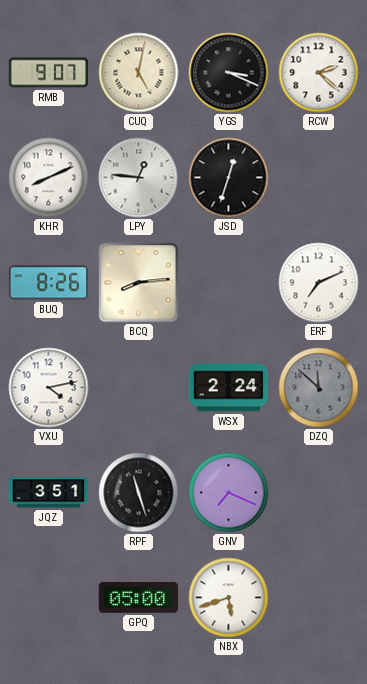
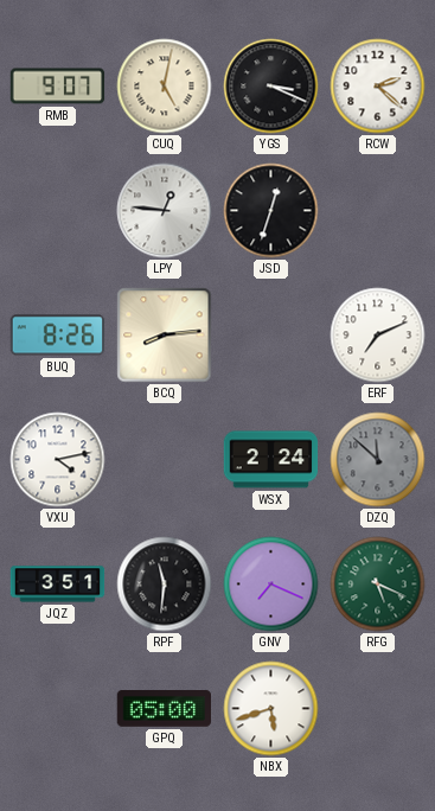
KHR: 8:11 -> none
RPF: 11:27 -> 11:31
RFG: none -> 5:19
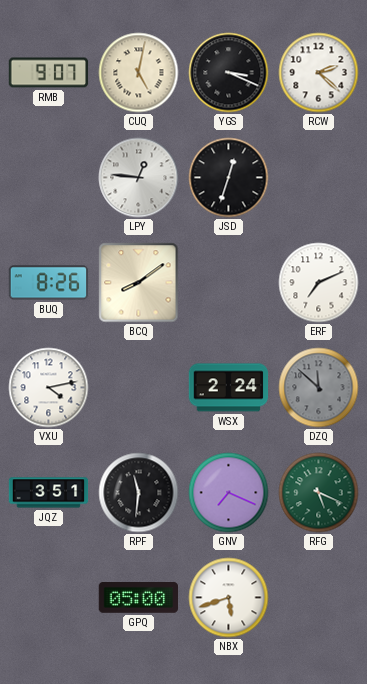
BCQ: 8:14 -> 8:09
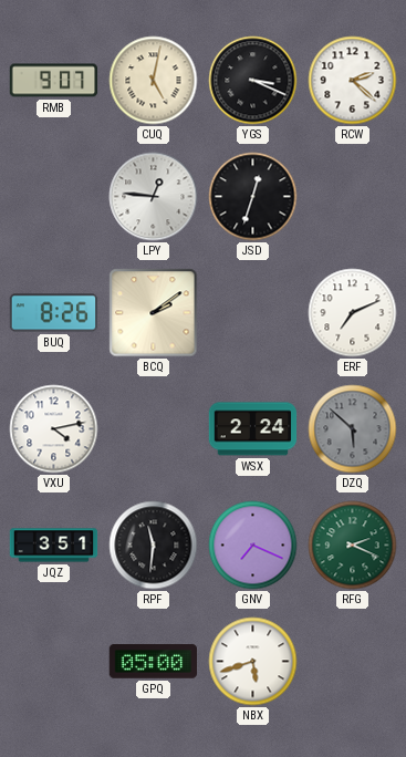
BCQ: 8:09 -> 2:09
DZQ: 11:52 -> 5:52
RFG: 5:19 -> 2:19
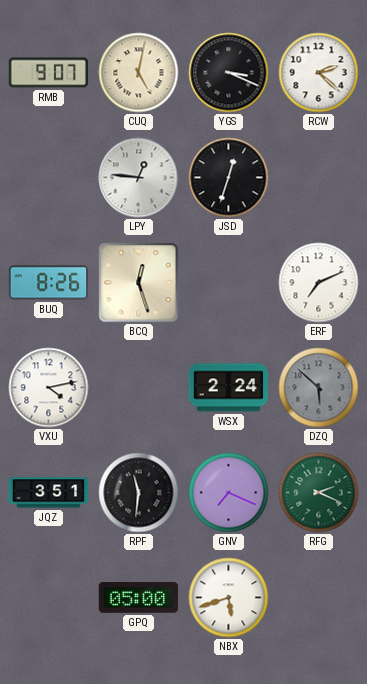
BCQ: 2:09 -> 12:27
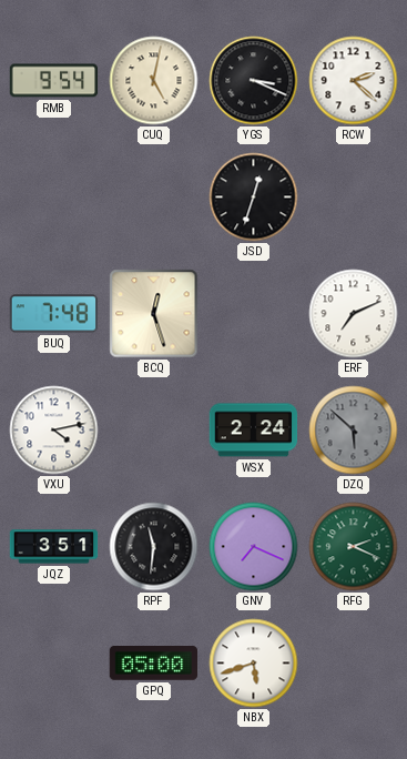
RMB: 9:07 -> 9:54
LPY: 12:46 -> none
BUQ: 8:26 -> 7:48
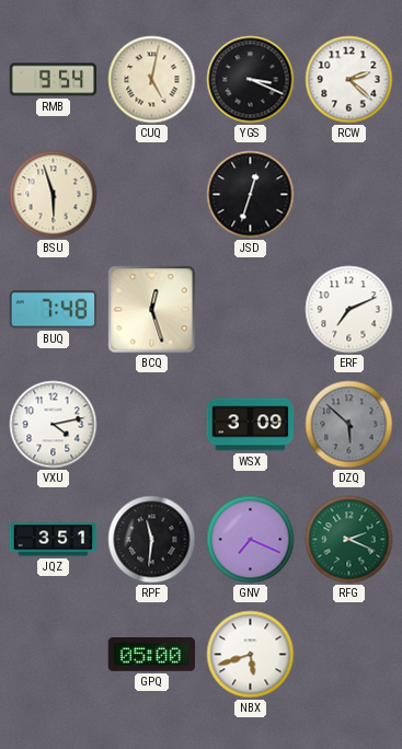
BSU: none -> 5:57
WSX: 2:24 -> 3:09
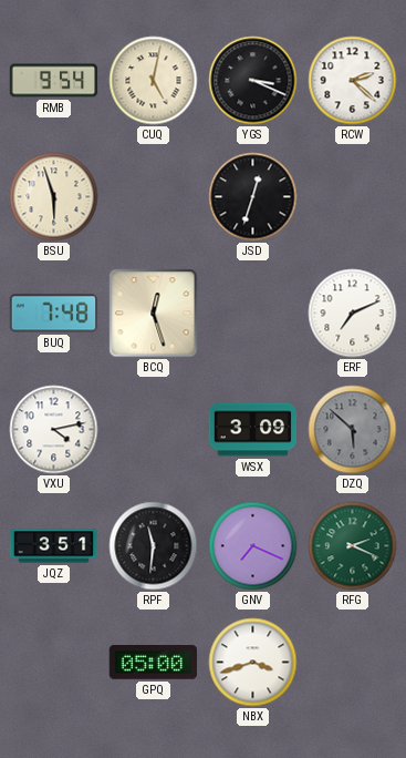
NBX: 5:42 -> 3:42
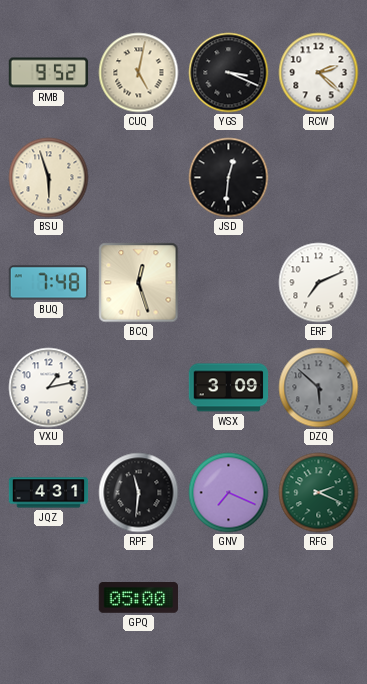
RMB: 9:54 -> 9:52
JSD: 12:33 -> 12:31
VXU: 4:13 -> 1:13
JQZ: 3:51 -> 4:31
NBX: 3:42 -> none
